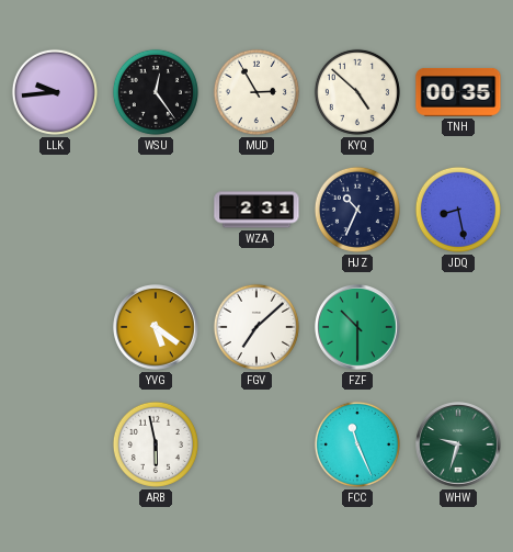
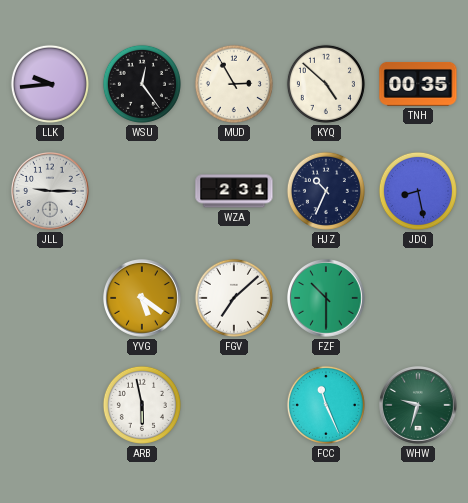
JLL: none -> 9:15
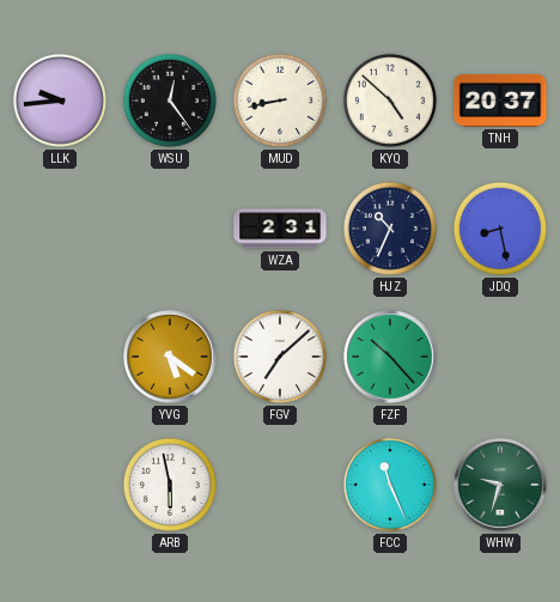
MUD: 2:55 -> 8:43
TNH: 00:35 -> 20:37
JLL: 9:15 -> none
FZF: 10:30 -> 10:23
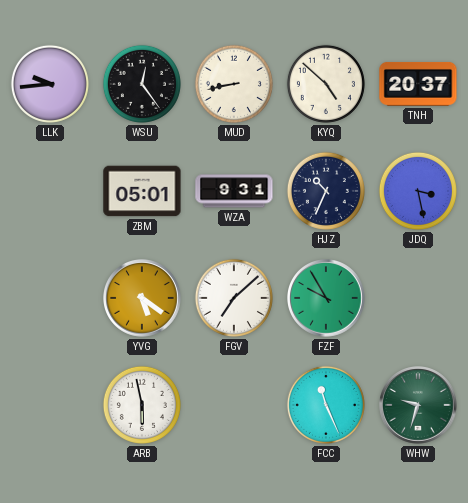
ZBM: none -> 05:01
WZA: 2:31 -> 9:31
JDQ: 8:28 -> 3:28
FZF: 10:23 -> 9:55
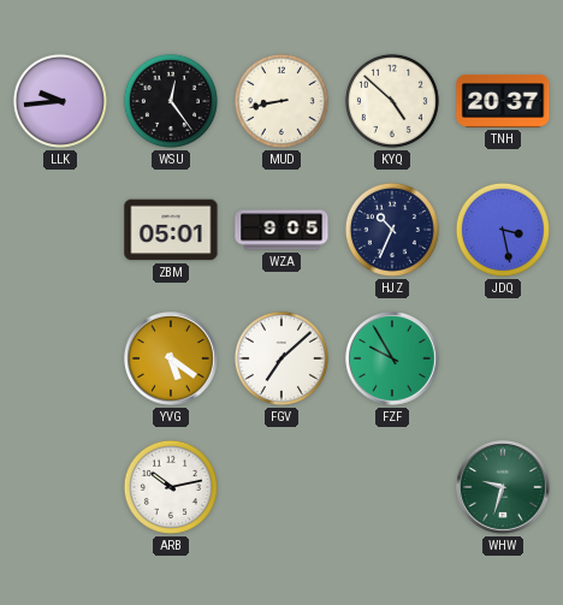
WZA: 9:31 -> 9:05
ARB: 5:58 -> 10:13
FCC: 11:26 -> none
